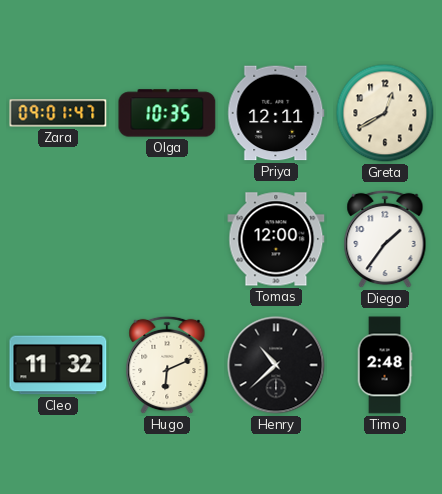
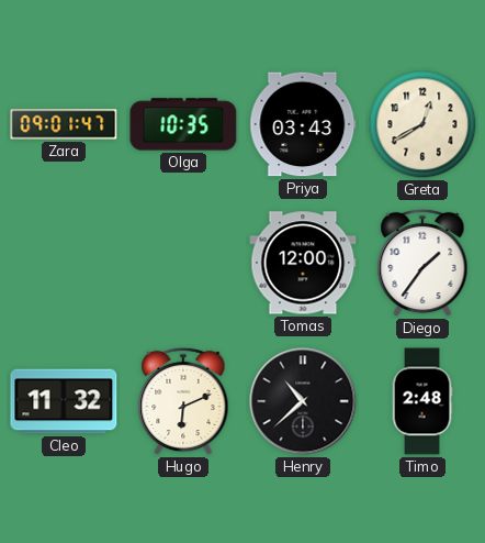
Priya: 12:11 -> 03:43
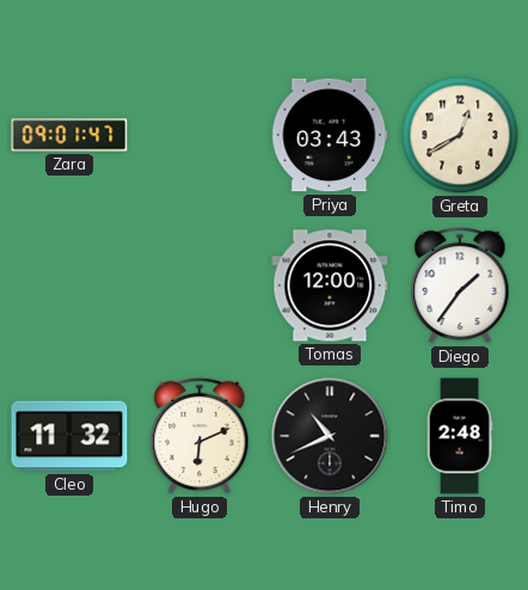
Olga: 10:35 -> none
Henry: 10:38 -> 10:41
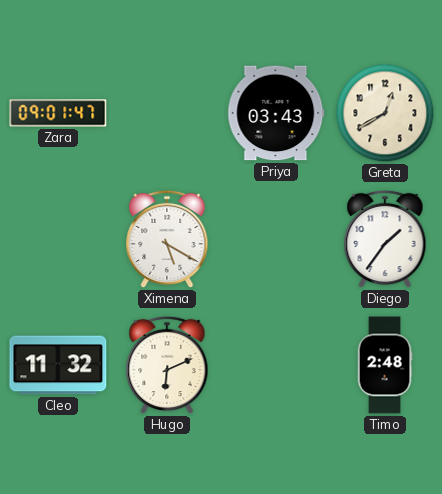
Ximena: none -> 5:20
Tomas: 12:00 -> none
Henry: 10:41 -> none
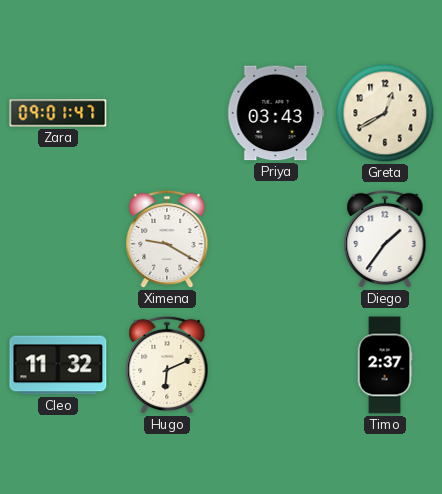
Ximena: 5:20 -> 9:20
Timo: 2:48 -> 2:37
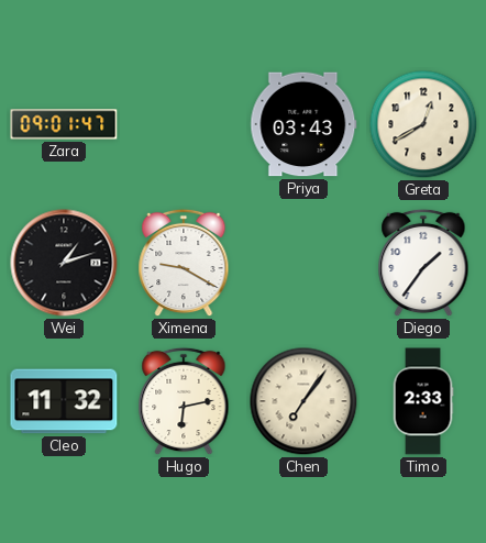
Wei: none -> 1:12
Hugo: 6:11 -> 6:13
Chen: none -> 7:06
Timo: 2:37 -> 2:33
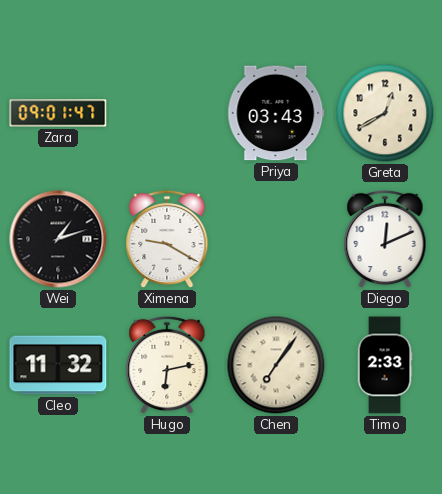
Diego: 1:36 -> 12:11
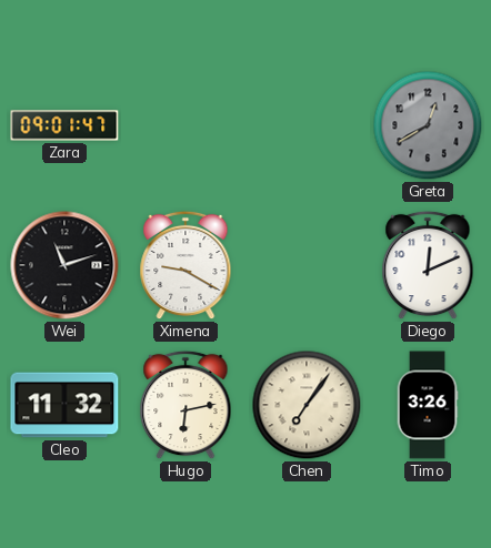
Priya: 03:43 -> none
Greta dial: cream -> grey
Wei: 1:12 -> 11:12
Timo: 2:33 -> 3:26
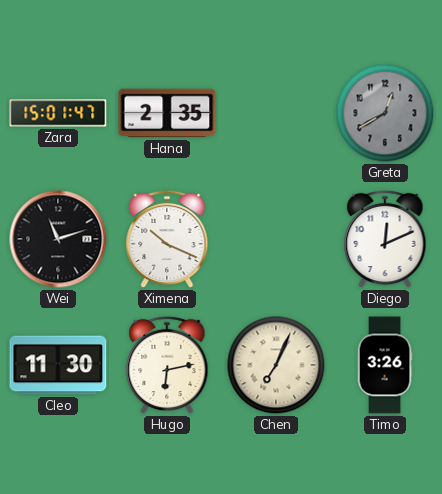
Zara: 09:01 -> 15:01
Hana: none -> 2:35
Ximena: 9:20 -> 10:19
Cleo: 11:32 -> 11:30
Chen: 7:06 -> 7:04
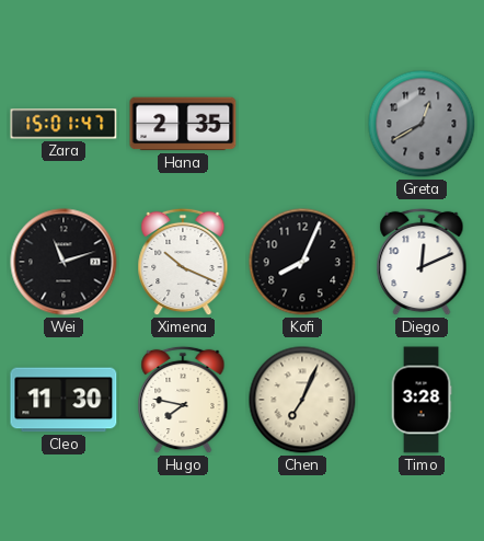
Kofi: none -> 8:04
Hugo: 6:13 -> 7:47
Timo: 3:26 -> 3:28
